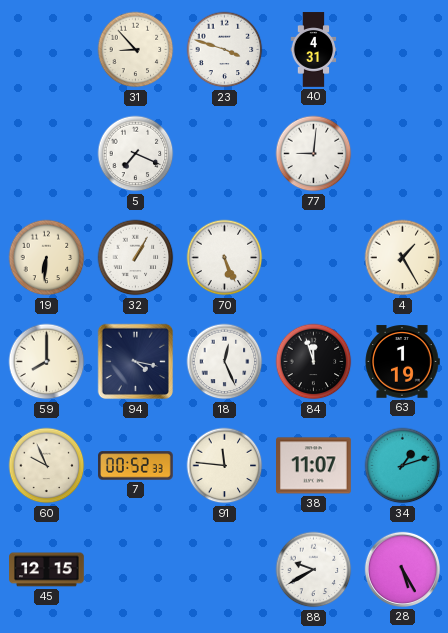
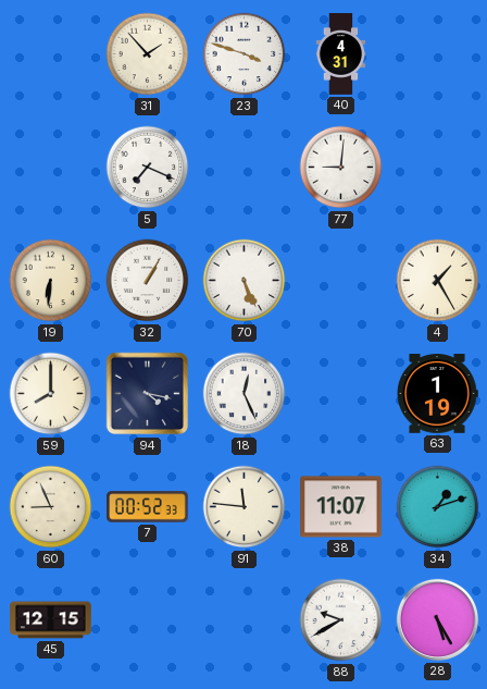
31: 8:53 -> 1:53
84: 11:57 -> none
60: 9:56 -> 8:56
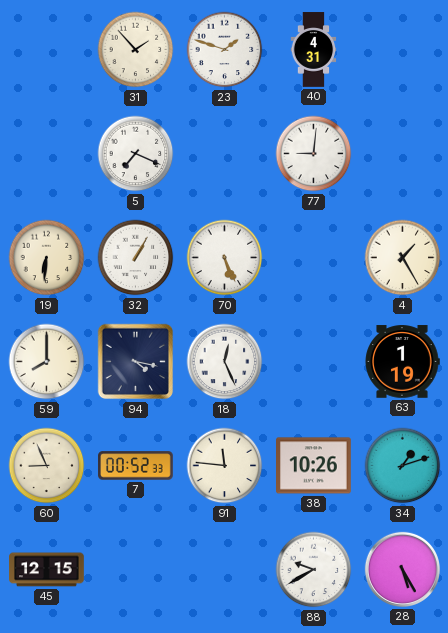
23: 3:48 -> 1:48
38: 11:07 -> 10:26
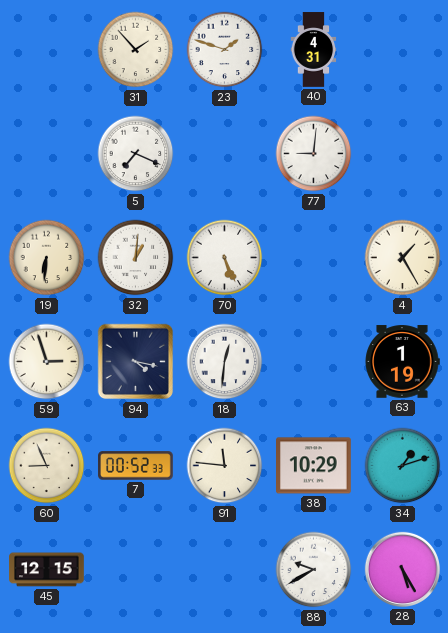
32: 1:05 -> 1:01
59: 8:00 -> 2:57
18: 12:26 -> 12:31
38: 10:26 -> 10:29
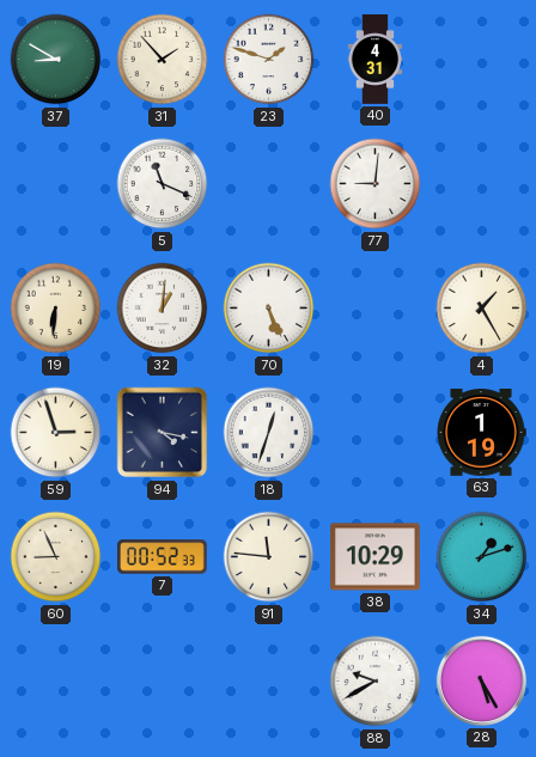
37: none -> 8:50
5: 7:19 -> 11:19
18: 12:31 -> 12:33
45: 12:15 -> none
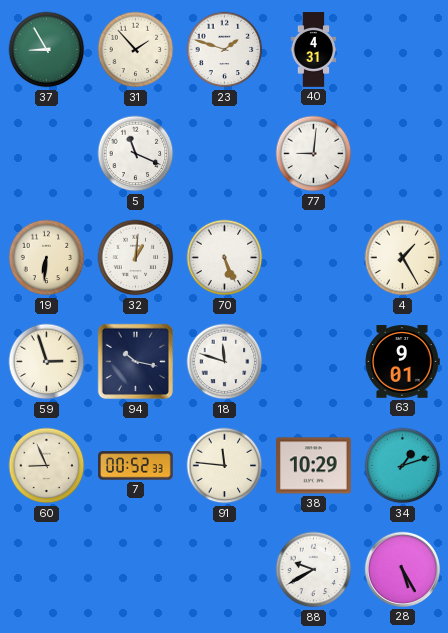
37: 8:50 -> 8:55
94: 4:17 -> 10:17
18: 12:33 -> 11:48
63: 1:19 -> 9:01
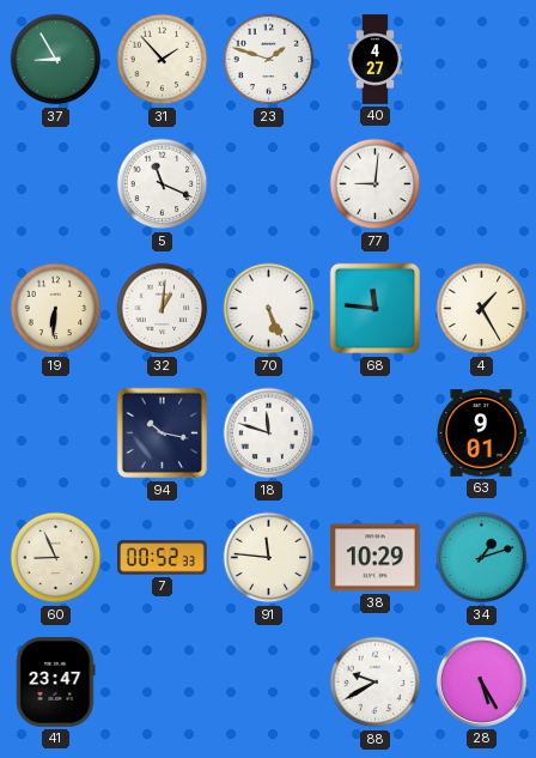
40: 4:31 -> 4:27
68: none -> 11:46
59: 2:57 -> none
41: none -> 23:47
